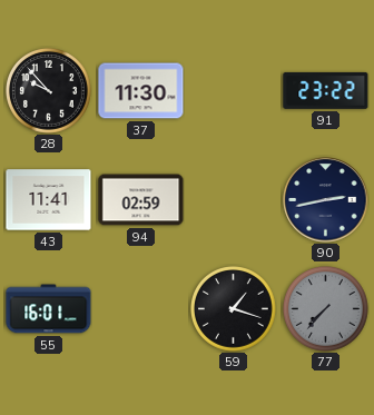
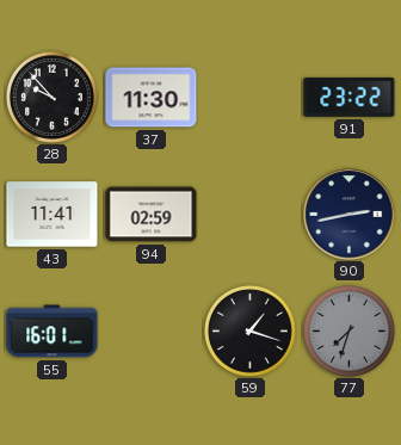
77: 7:37 -> 7:33
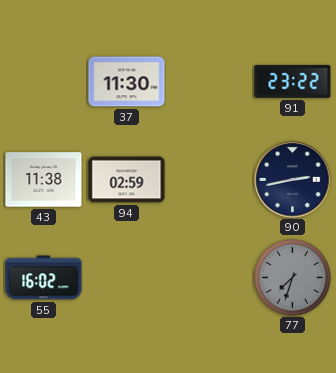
28: 9:53 -> none
43: 11:41 -> 11:38
55: 16:01 -> 16:02
59: 1:18 -> none
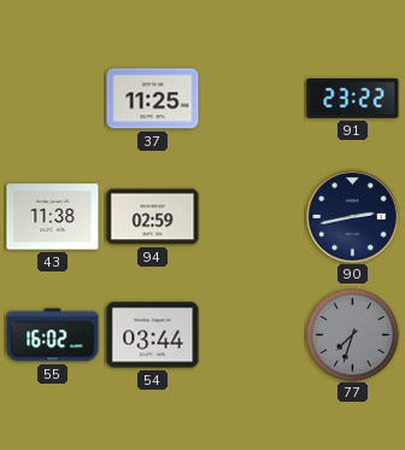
37: 11:30 -> 11:25
54: none -> 03:44
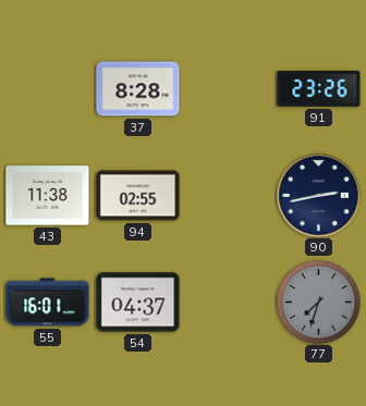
37: 11:25 -> 8:28
91: 23:22 -> 23:26
94: 02:59 -> 02:55
55: 16:02 -> 16:01
54: 03:44 -> 04:37
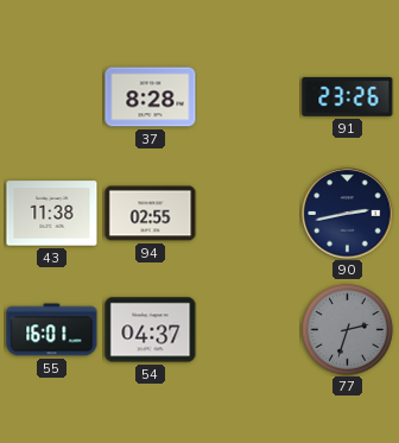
77: 7:33 -> 2:33
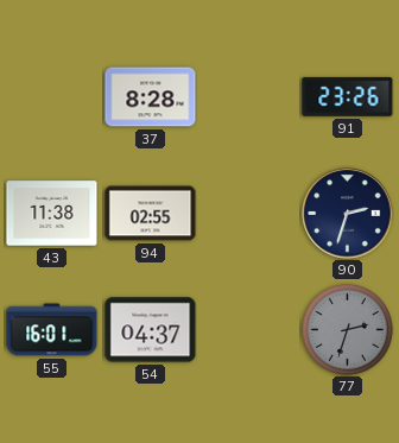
90: 2:43 -> 2:33
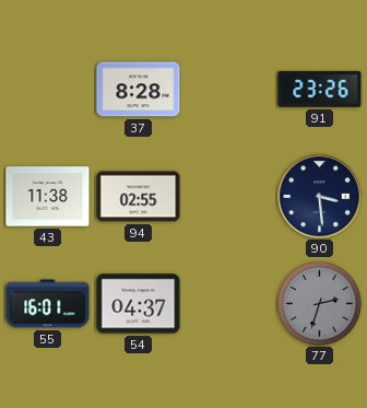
90: 2:33 -> 3:29
